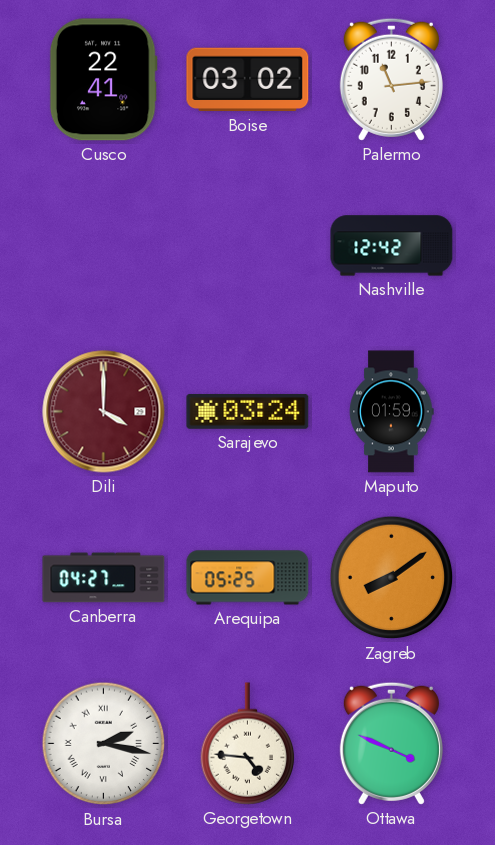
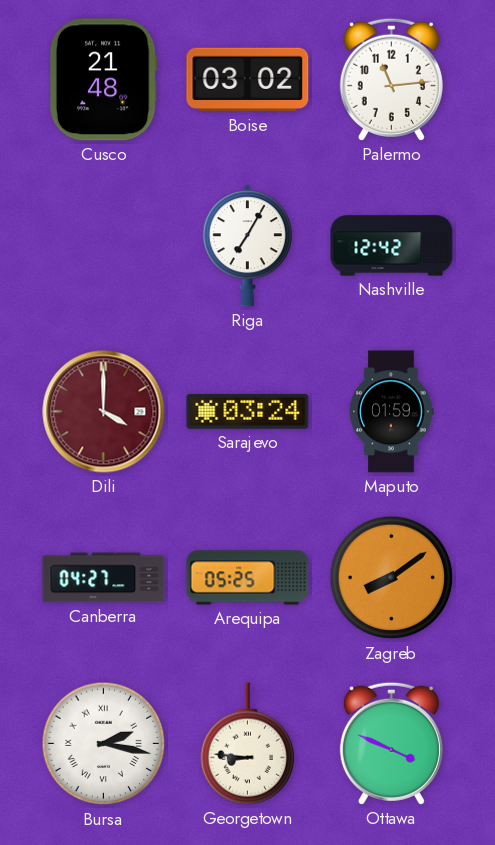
Cusco: 22:41 -> 21:48
Riga: none -> 7:05
Georgetown: 4:46 -> 8:46
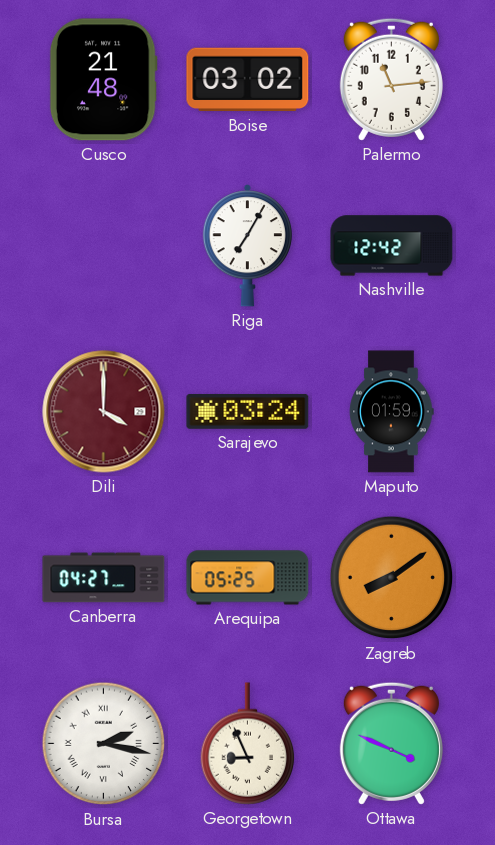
Georgetown: 8:46 -> 8:56
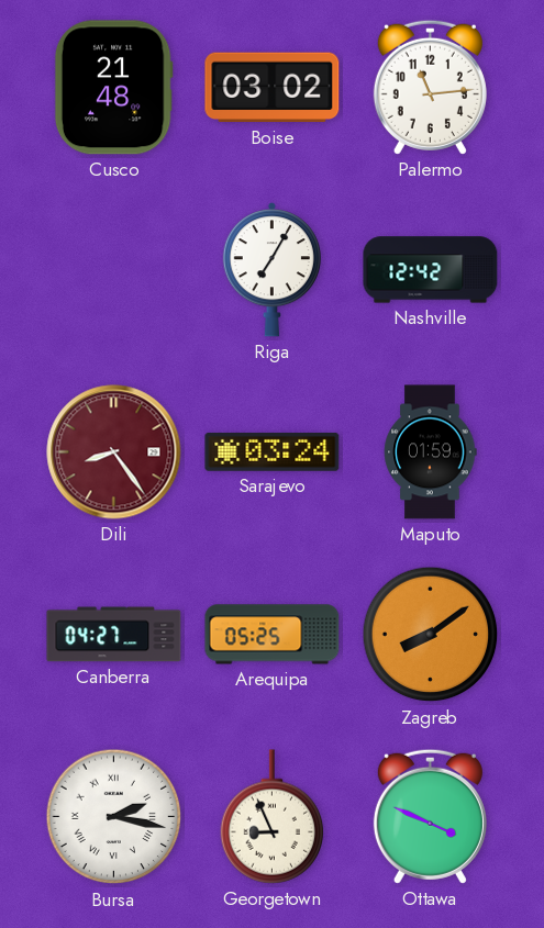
Dili: 4:00 -> 8:24
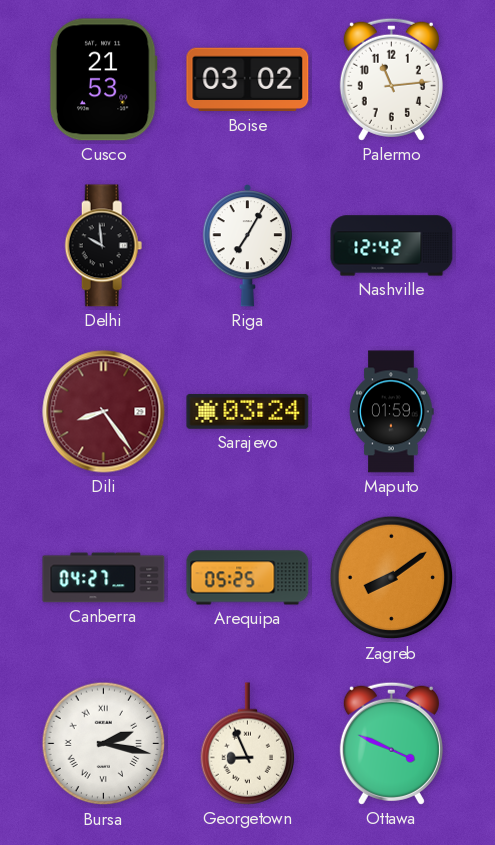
Cusco: 21:48 -> 21:53
Delhi: none -> 9:59
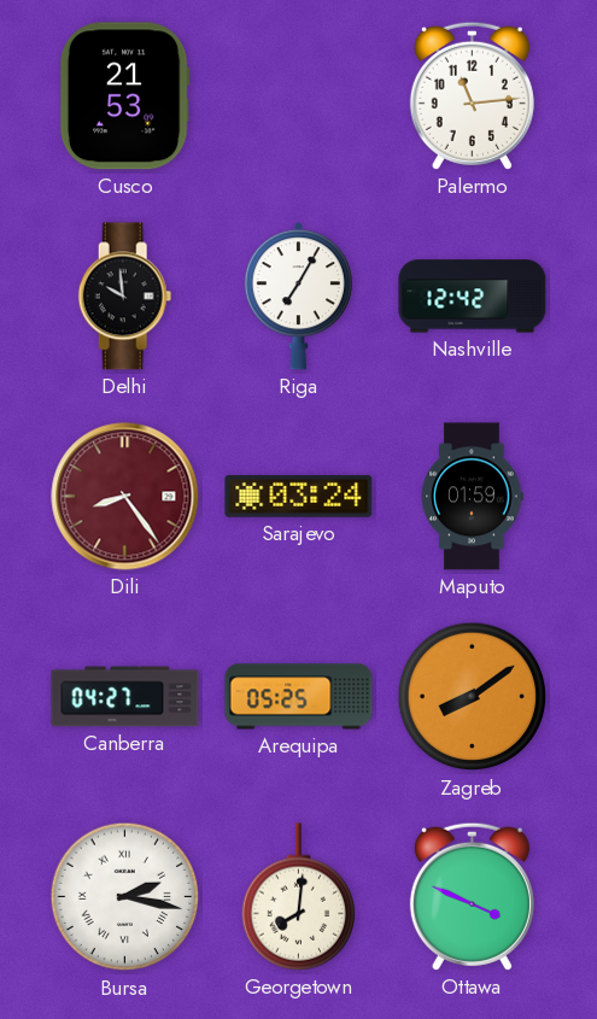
Boise: 03:02 -> none
Georgetown: 8:56 -> 8:01
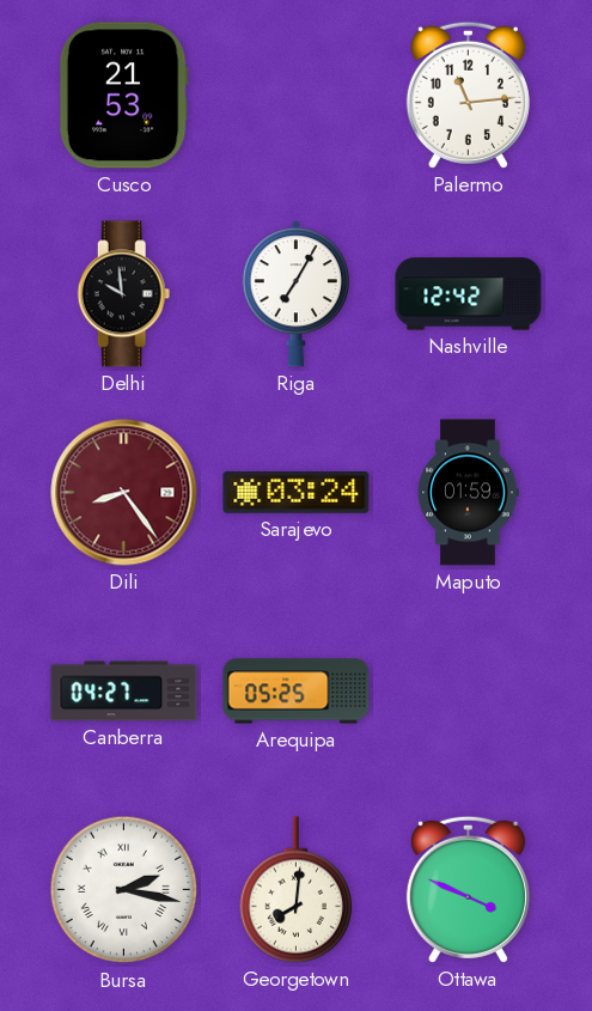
Zagreb: 8:09 -> none
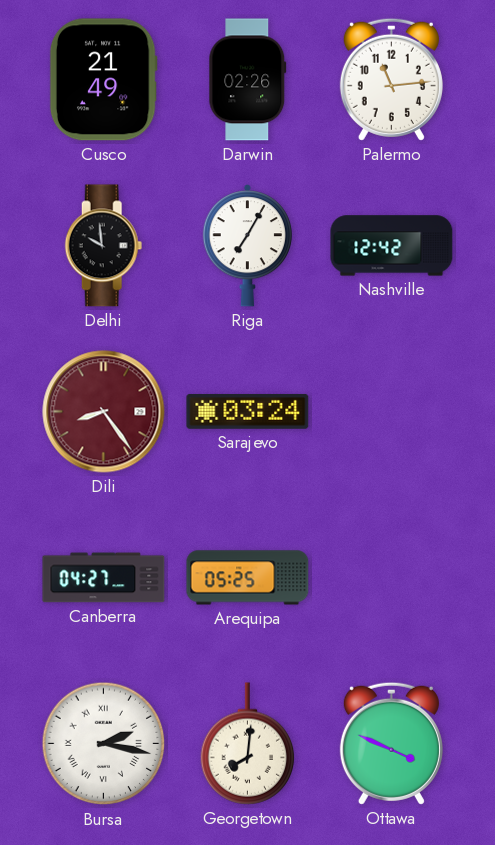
Cusco: 21:53 -> 21:49
Darwin: none -> 02:26
Maputo: 01:59 -> none
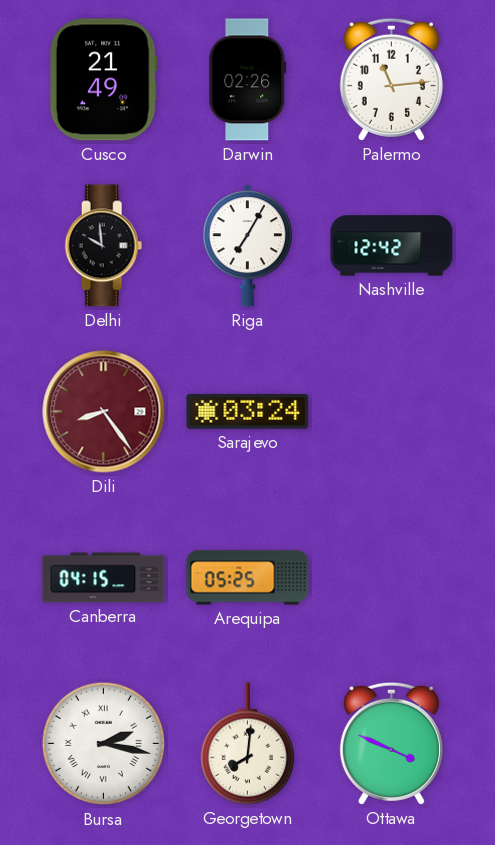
Canberra: 04:27 -> 04:15
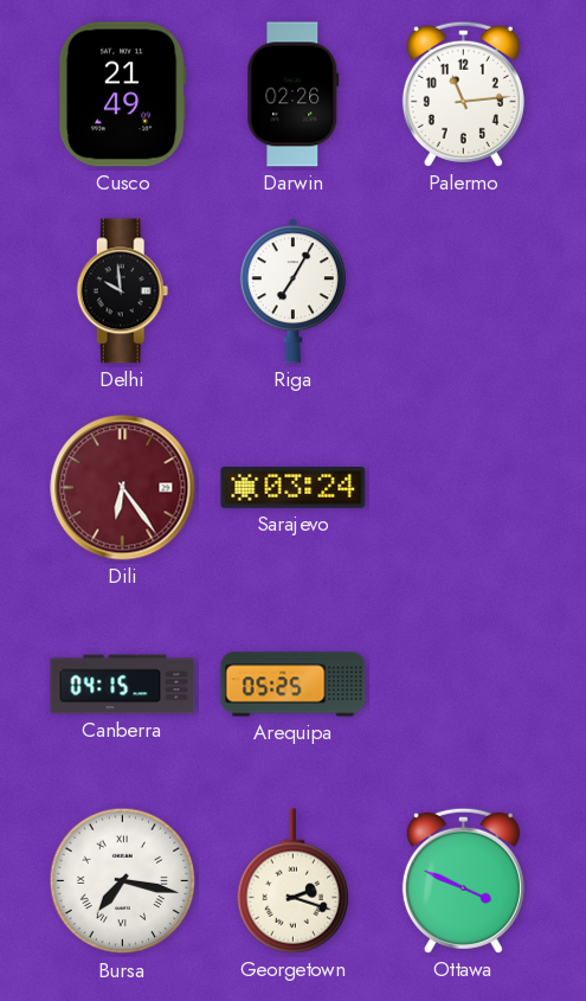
Nashville: 12:42 -> none
Dili: 8:24 -> 6:24
Bursa: 2:17 -> 7:17
Georgetown: 8:01 -> 2:18
